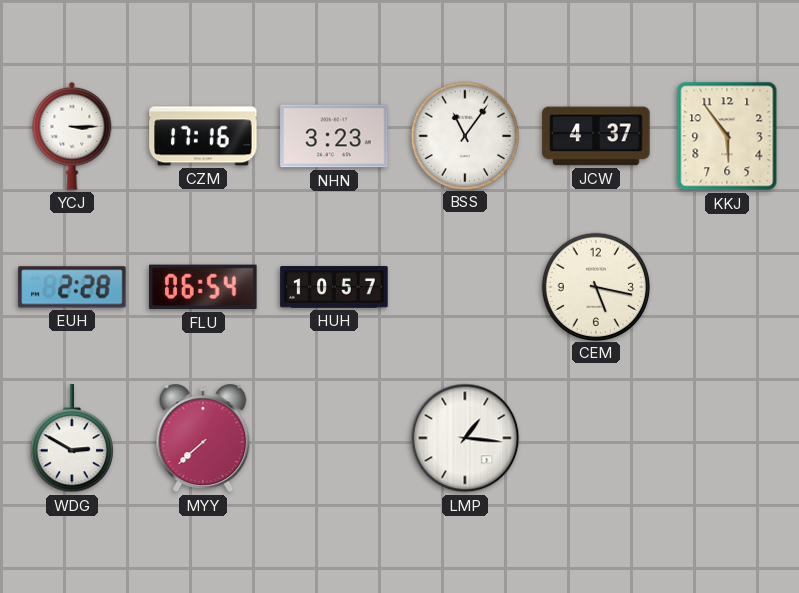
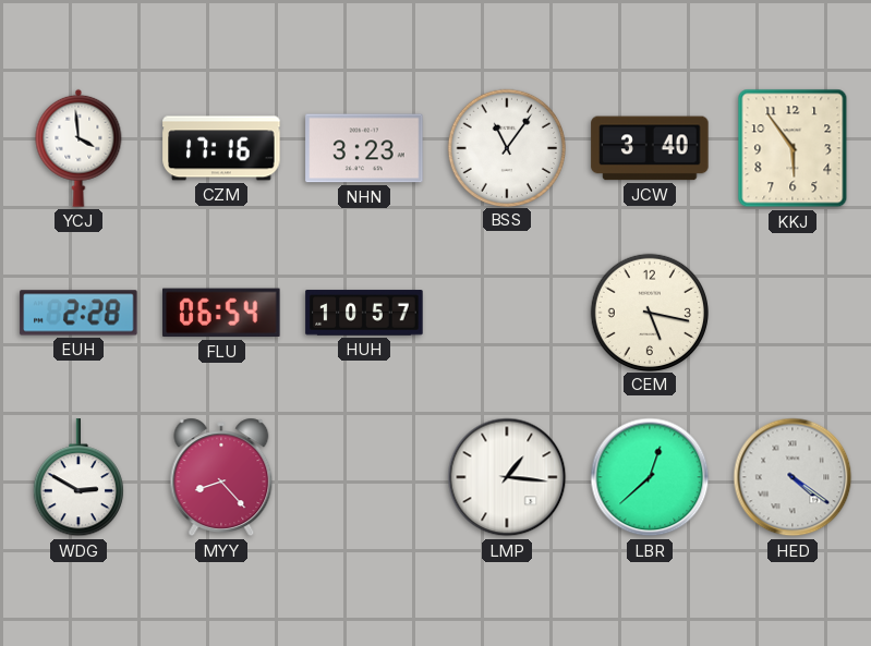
YCJ: 3:15 -> 3:59
JCW: 4:37 -> 3:40
MYY: 7:38 -> 8:23
LBR: none -> 12:38
HED: none -> 4:21
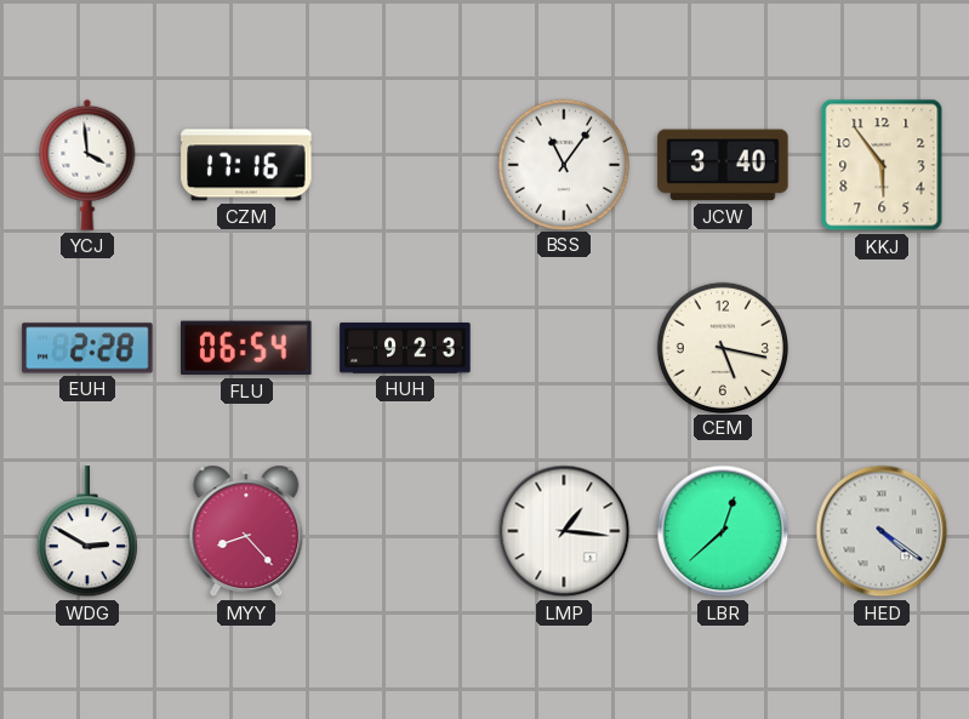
NHN: 3:23 -> none
HUH: 10:57 -> 9:23
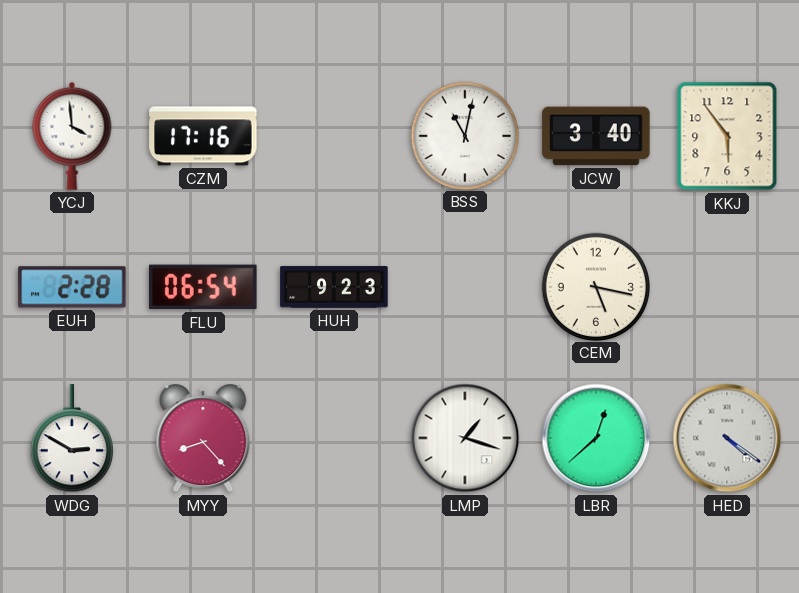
BSS: 11:06 -> 11:02
LMP: 1:16 -> 1:18
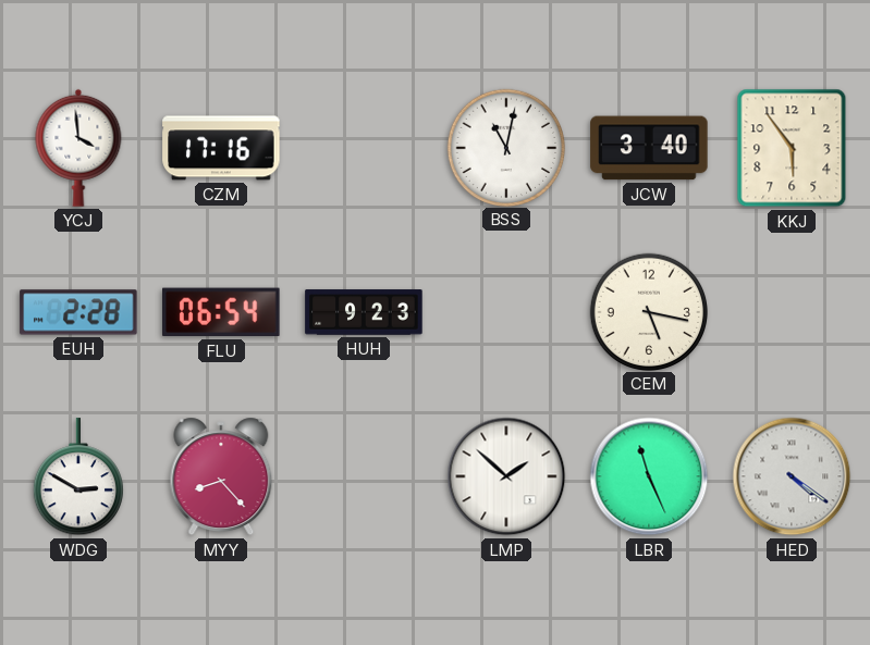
LMP: 1:18 -> 1:52
LBR: 12:38 -> 11:26
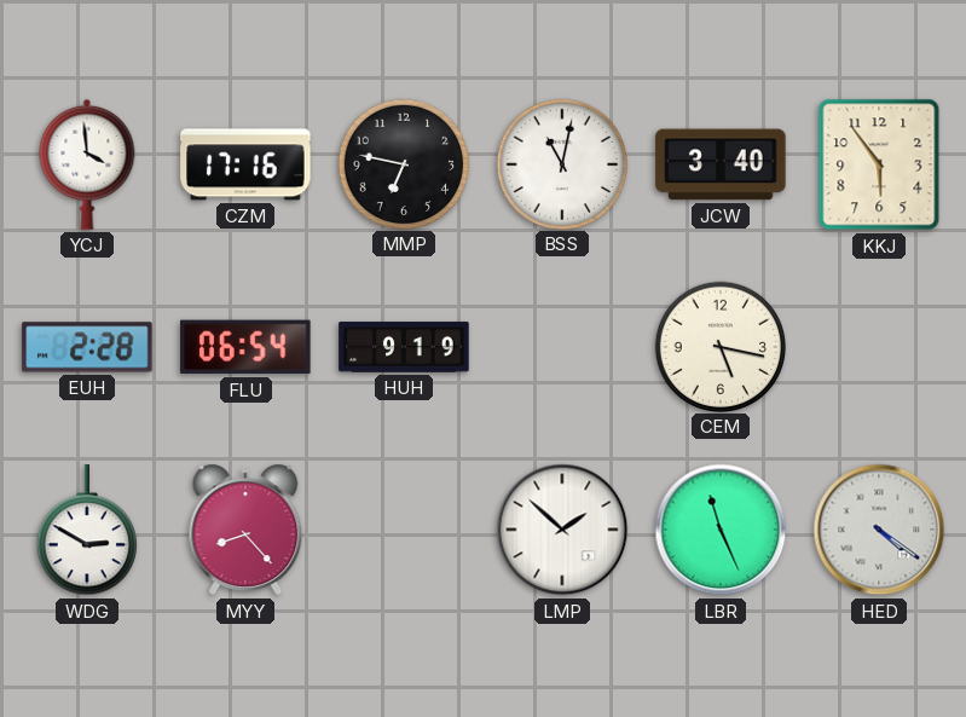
MMP: none -> 6:47
HUH: 9:23 -> 9:19
